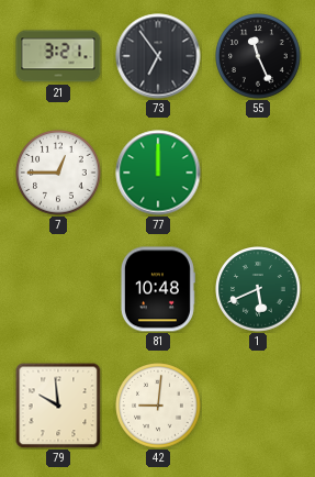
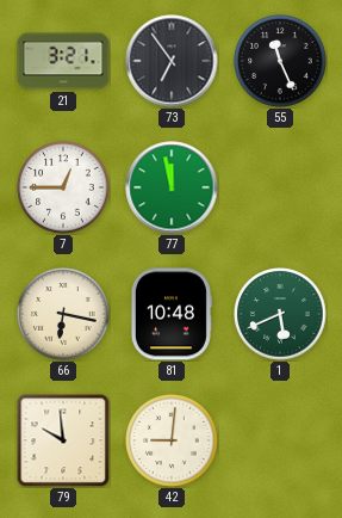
77: 12:00 -> 11:58
66: none -> 6:17
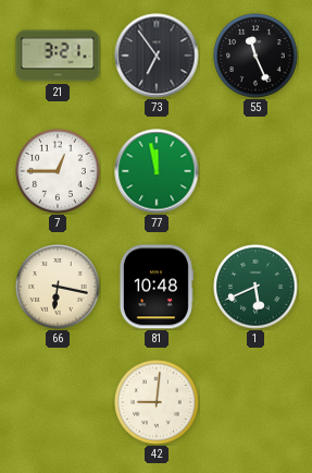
79: 9:59 -> none
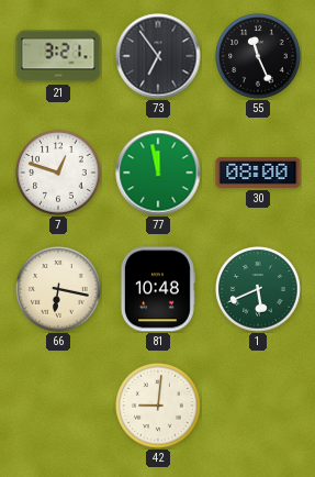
7: 12:45 -> 12:48
30: none -> 08:00
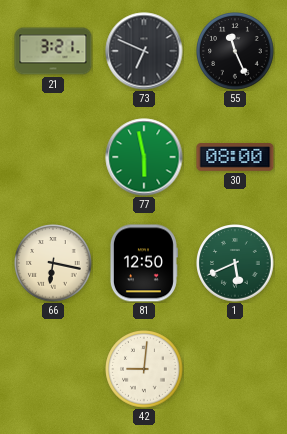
73: 6:54 -> 6:49
7: 12:48 -> none
77: 11:58 -> 5:58
81: 10:48 -> 12:50
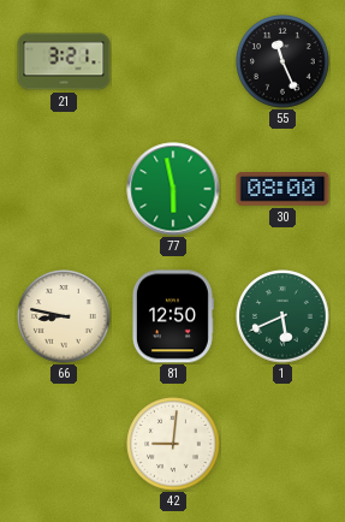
73: 6:49 -> none
66: 6:17 -> 8:47
